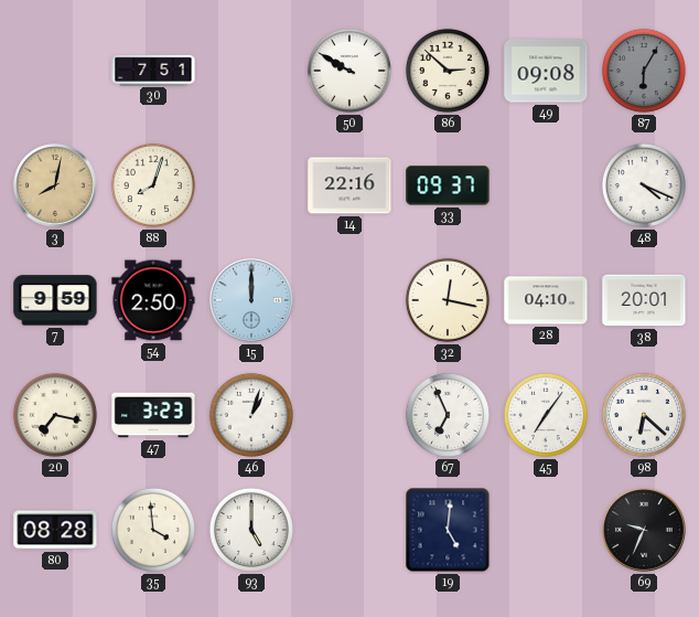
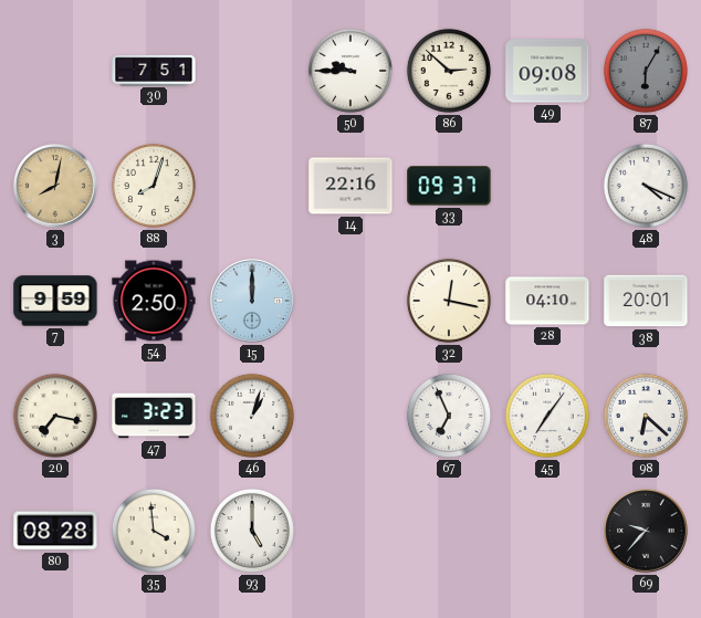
50: 9:50 -> 9:45
19: 5:01 -> none
69: 9:34 -> 9:37
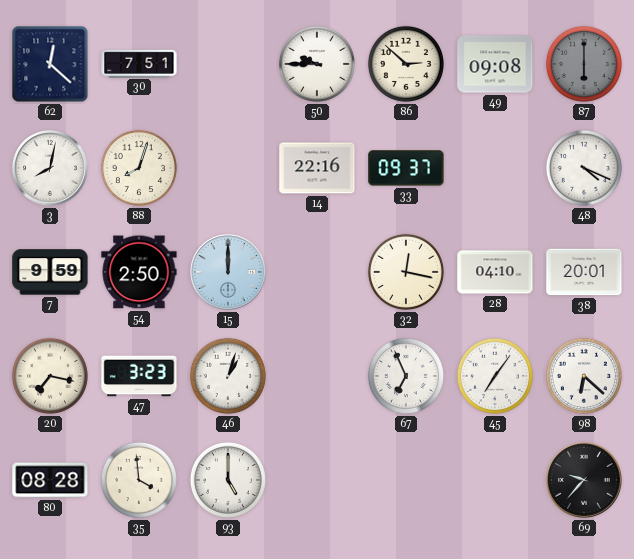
62: none -> 12:22
87: 6:05 -> 6:00
3 dial: champagne -> white
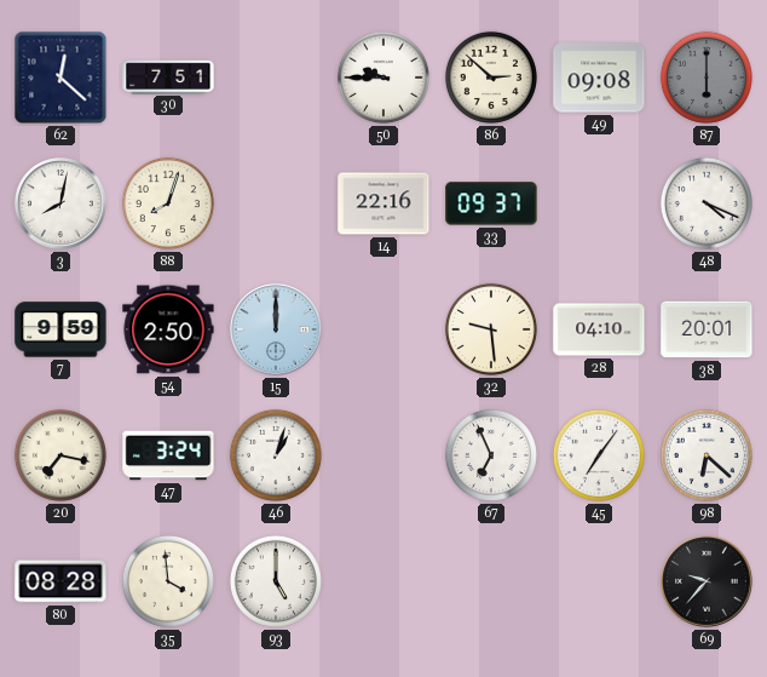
32: 12:17 -> 9:29
47: 3:23 -> 3:24
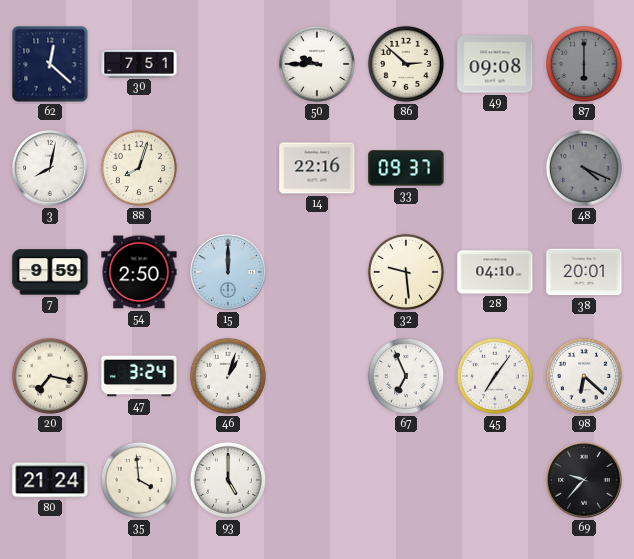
48 dial: white -> grey
80: 08:28 -> 21:24
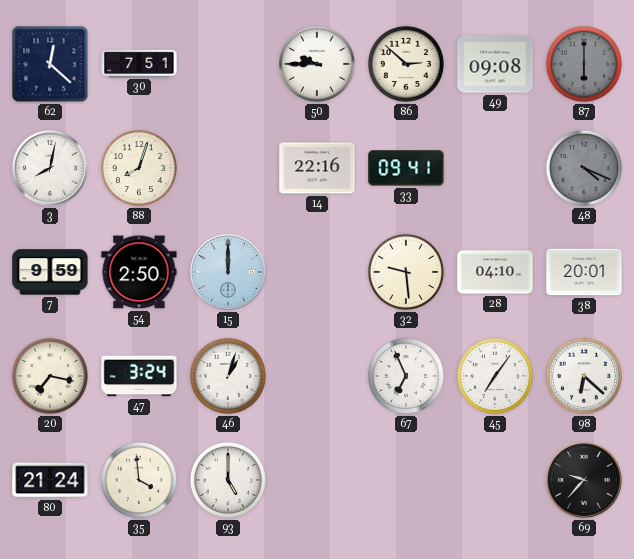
33: 09:37 -> 09:41
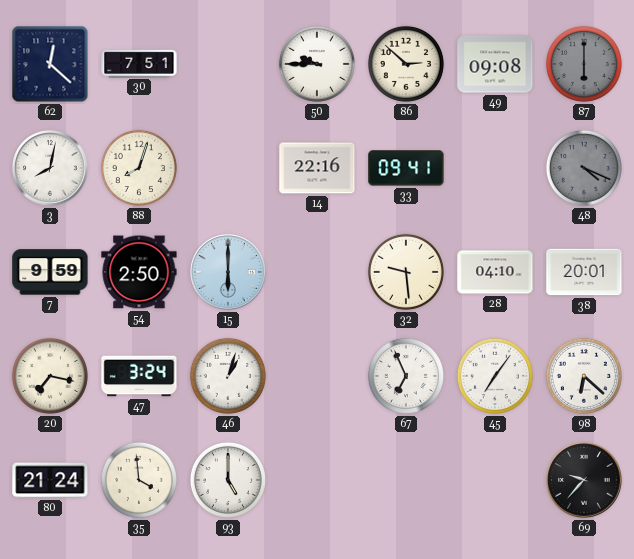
15: 12:00 -> 6:00
